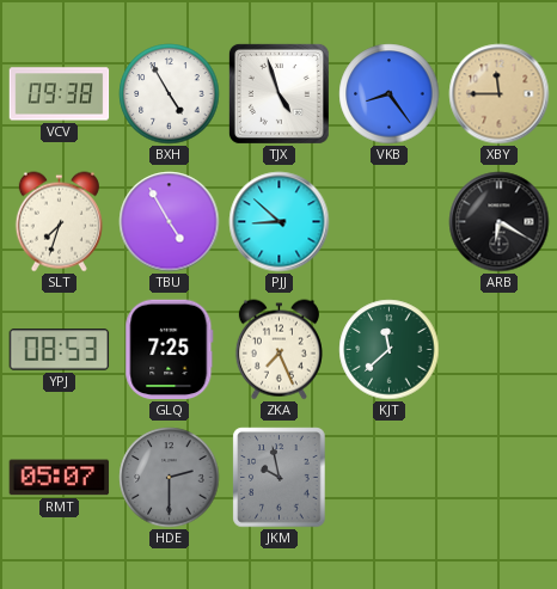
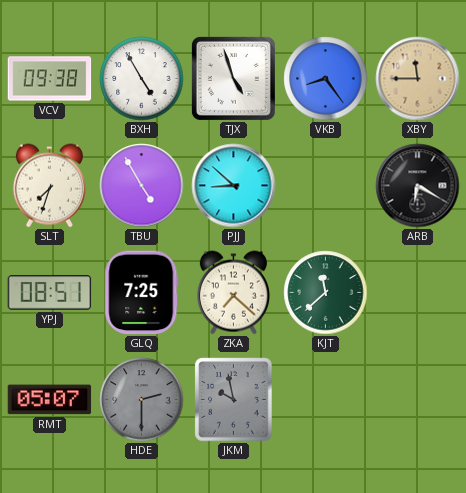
YPJ: 08:53 -> 08:51
ZKA: 7:26 -> 7:22
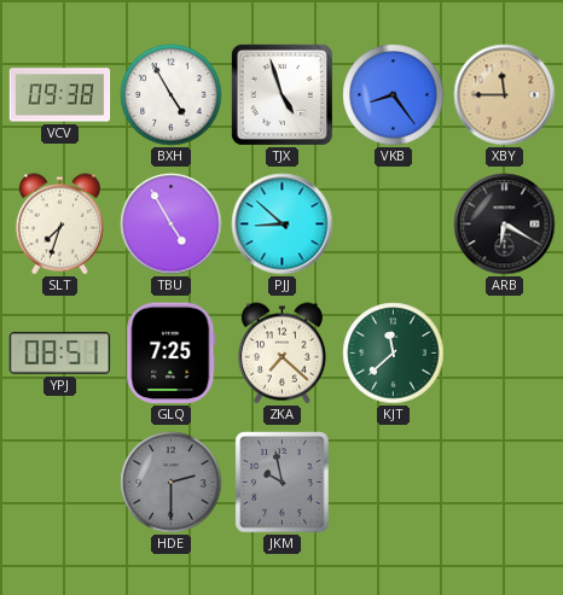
RMT: 05:07 -> none
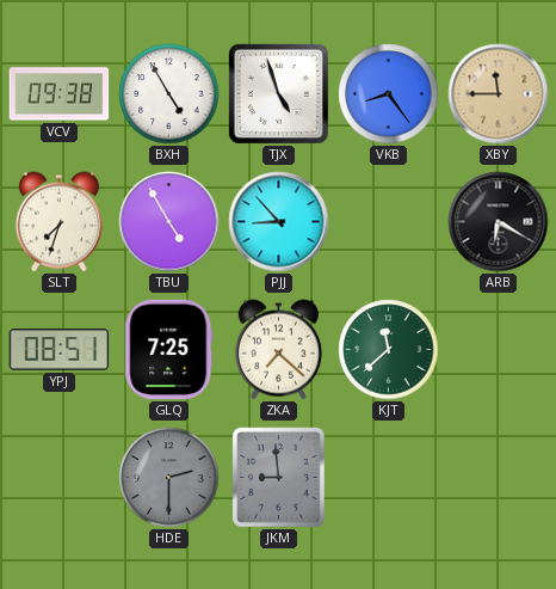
PJJ: 8:52 -> 8:53
JKM: 9:58 -> 8:59
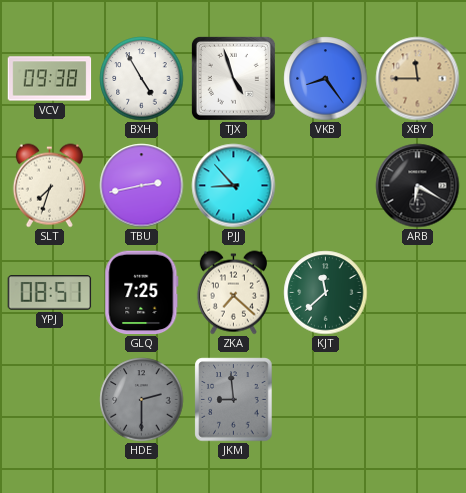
TBU: 4:55 -> 2:43
